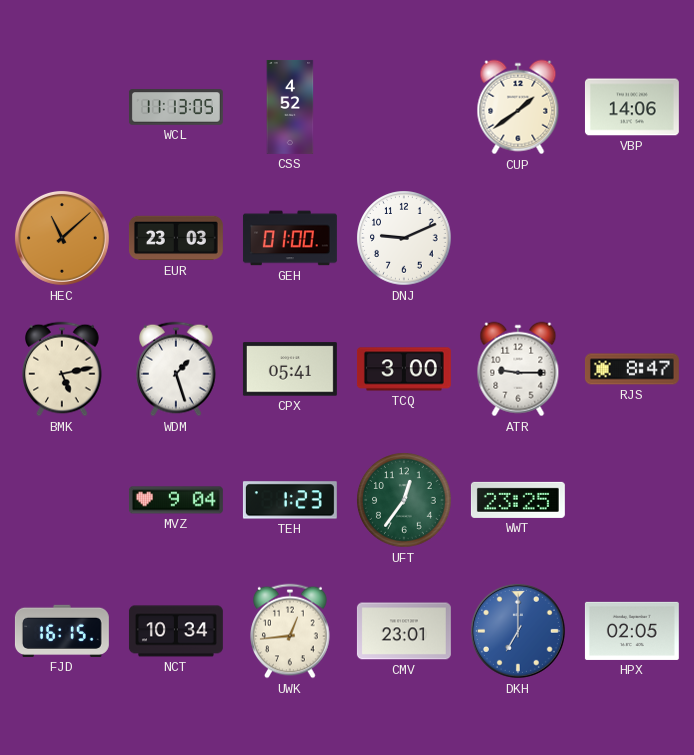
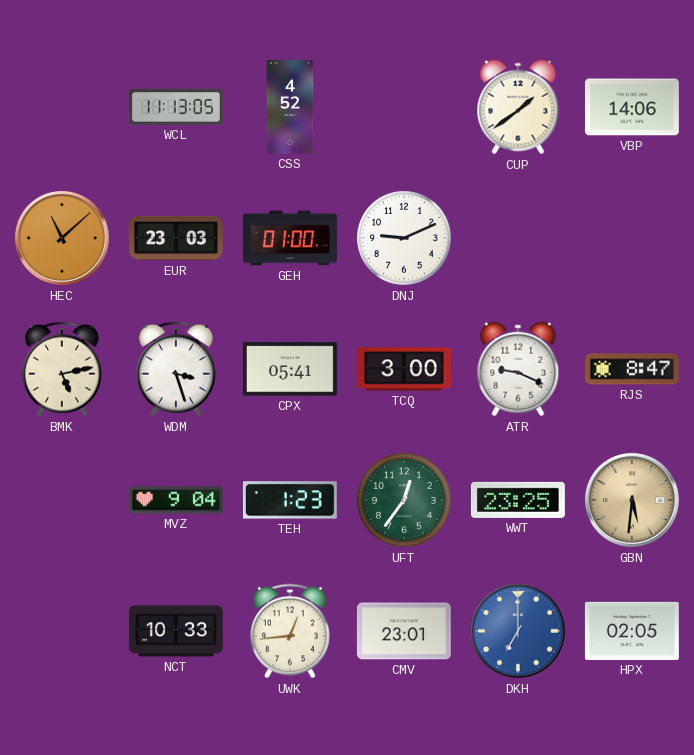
WDM: 1:27 -> 3:27
ATR: 9:15 -> 9:19
GBN: none -> 5:31
FJD: 16:15 -> none
NCT: 10:34 -> 10:33
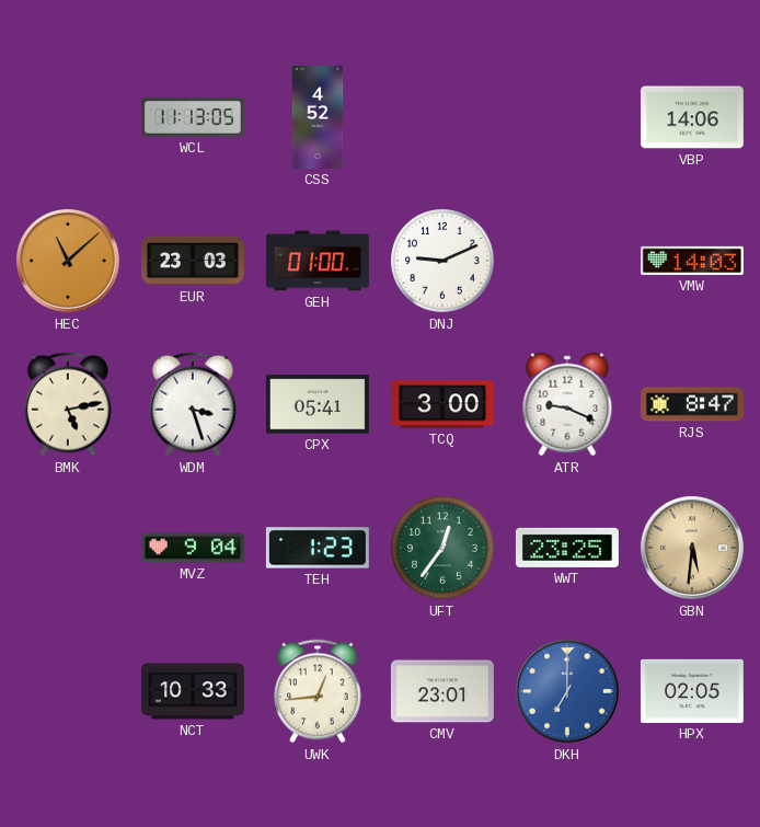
CUP: 1:39 -> none
VMW: none -> 14:03
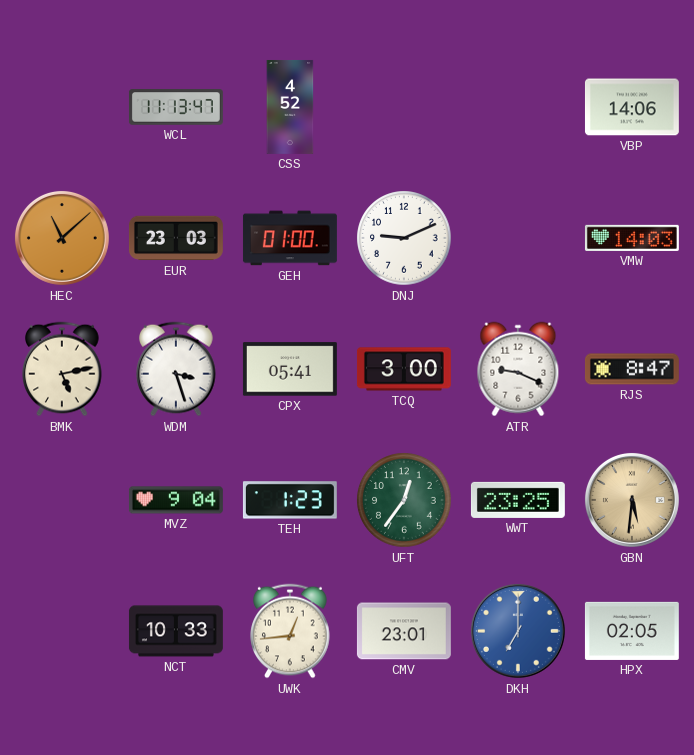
WCL: 11:13:05 -> 11:13:47
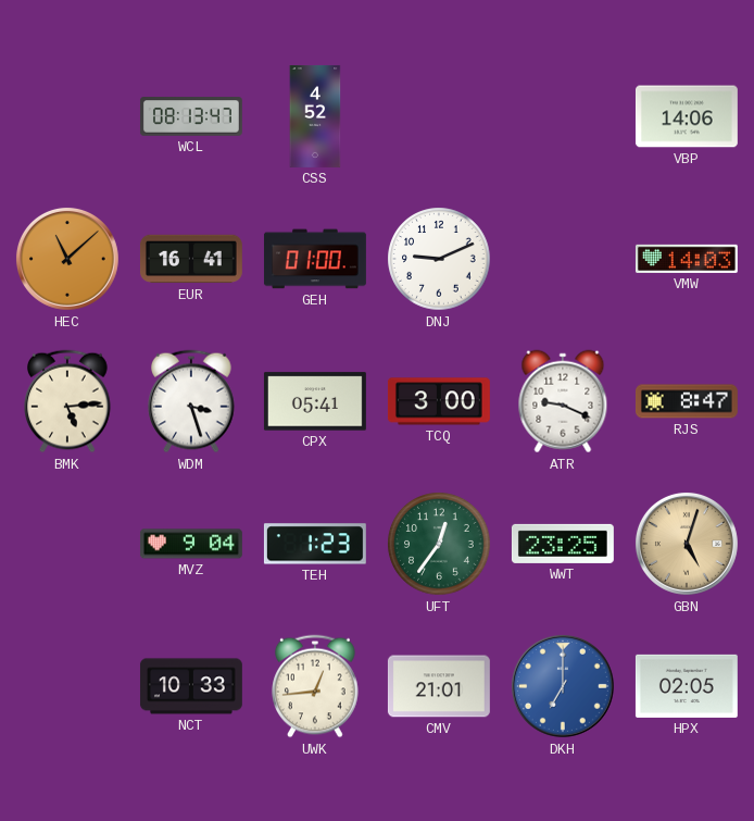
WCL: 11:13 -> 08:13
EUR: 23:03 -> 16:41
BMK: 5:13 -> 5:14
GBN: 5:31 -> 5:03
CMV: 23:01 -> 21:01
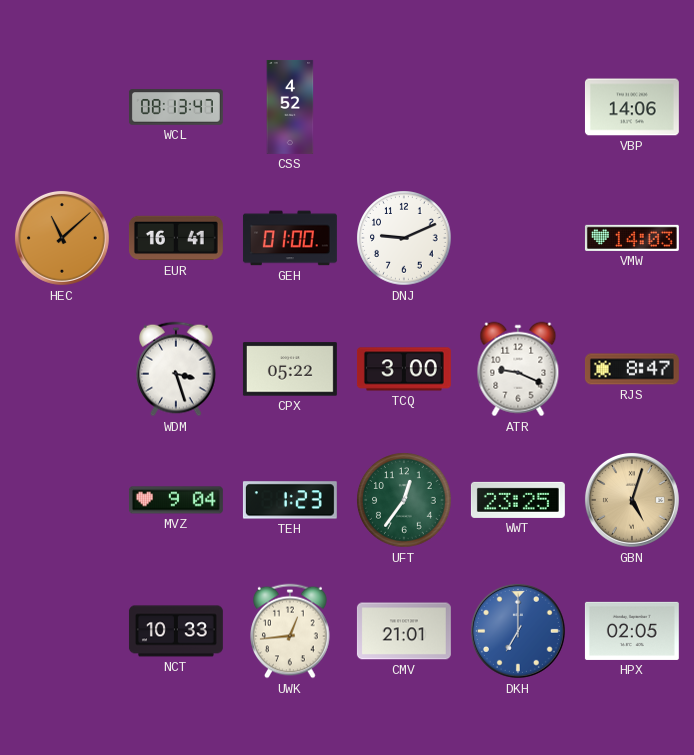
BMK: 5:14 -> none
CPX: 05:41 -> 05:22
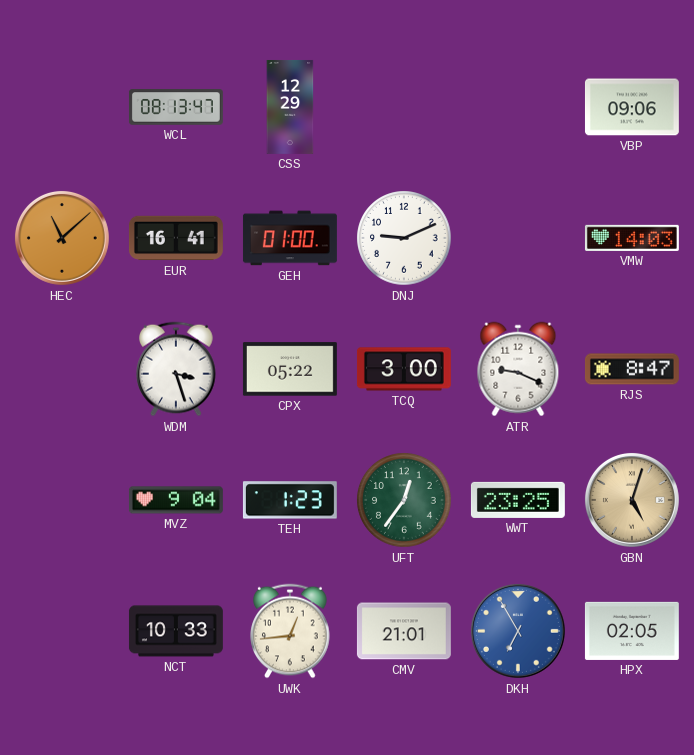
CSS: 4:52 -> 12:29
VBP: 14:06 -> 09:06
DKH: 7:00 -> 6:55
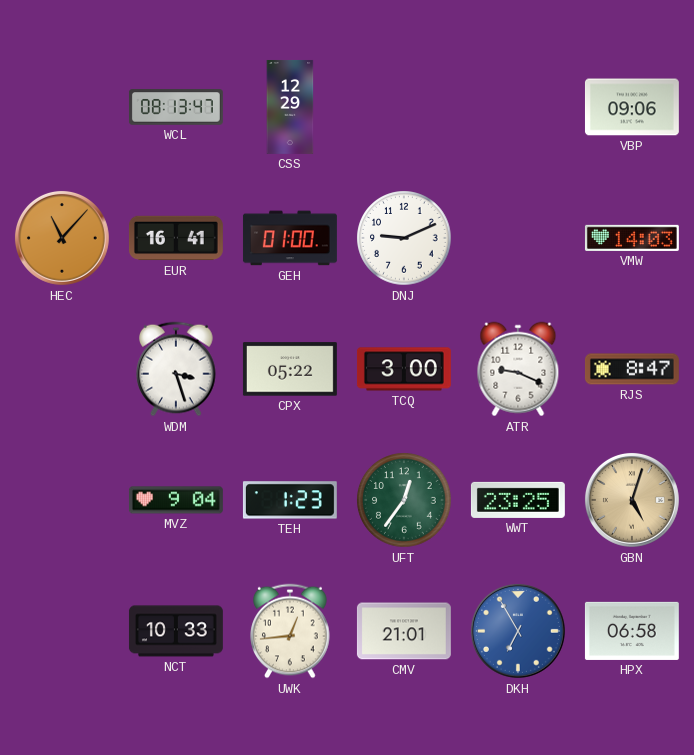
HEC: 11:08 -> 11:07
HPX: 02:05 -> 06:58
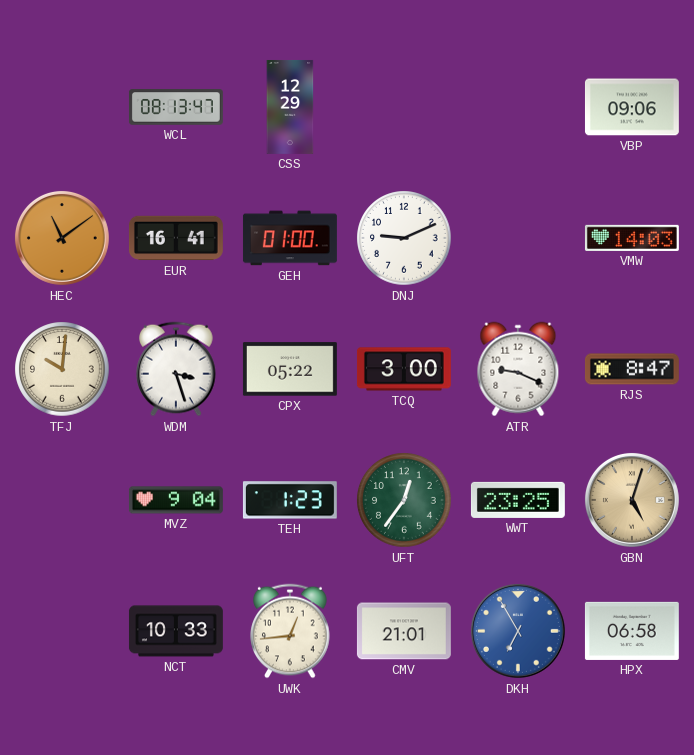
HEC: 11:07 -> 11:09
TFJ: none -> 10:01
